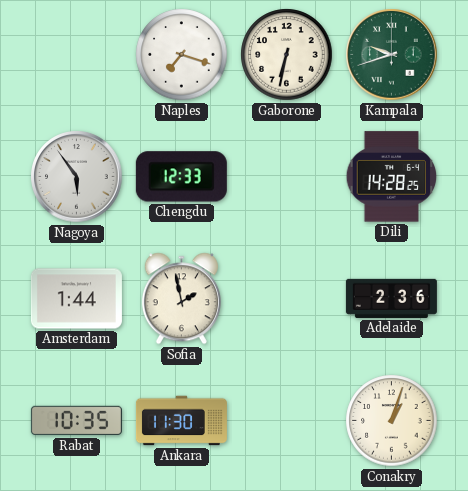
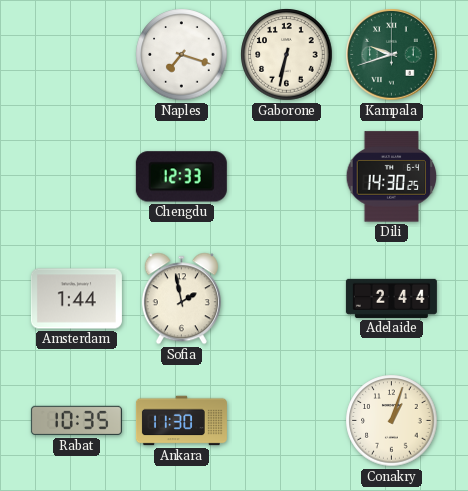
Nagoya: 5:54 -> none
Dili: 14:28 -> 14:30
Adelaide: 2:36 -> 2:44
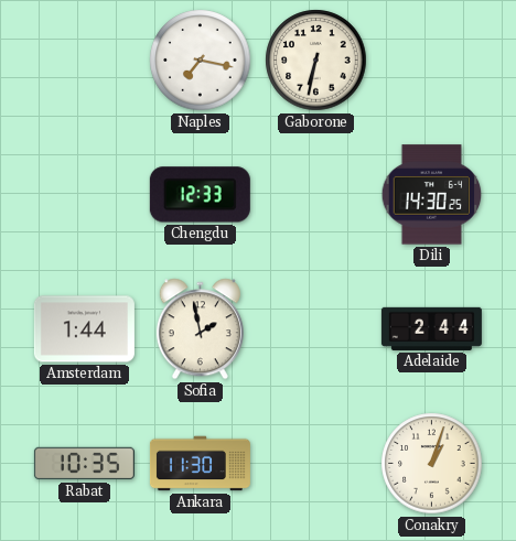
Naples: 7:18 -> 7:17
Kampala: 9:42 -> none
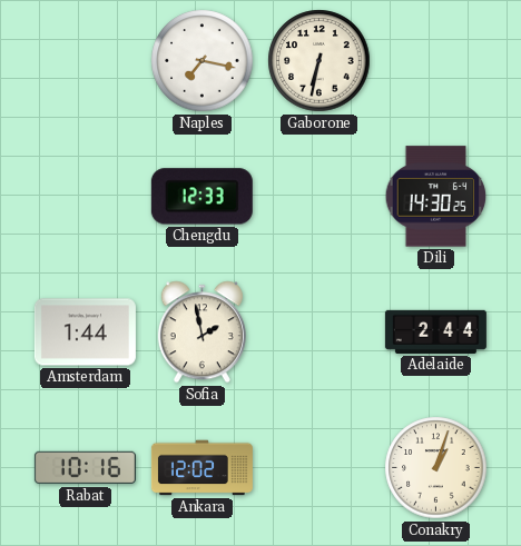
Rabat: 10:35 -> 10:16
Ankara: 11:30 -> 12:02
